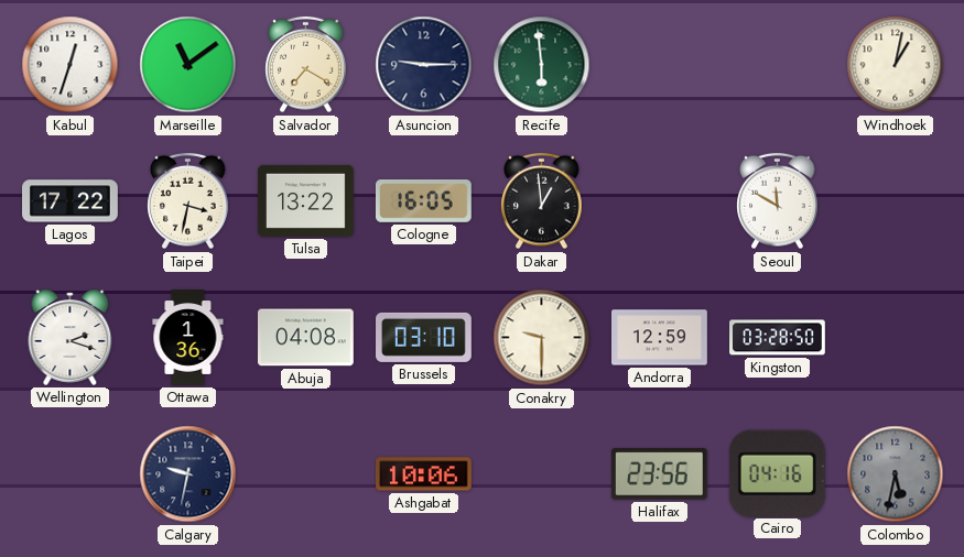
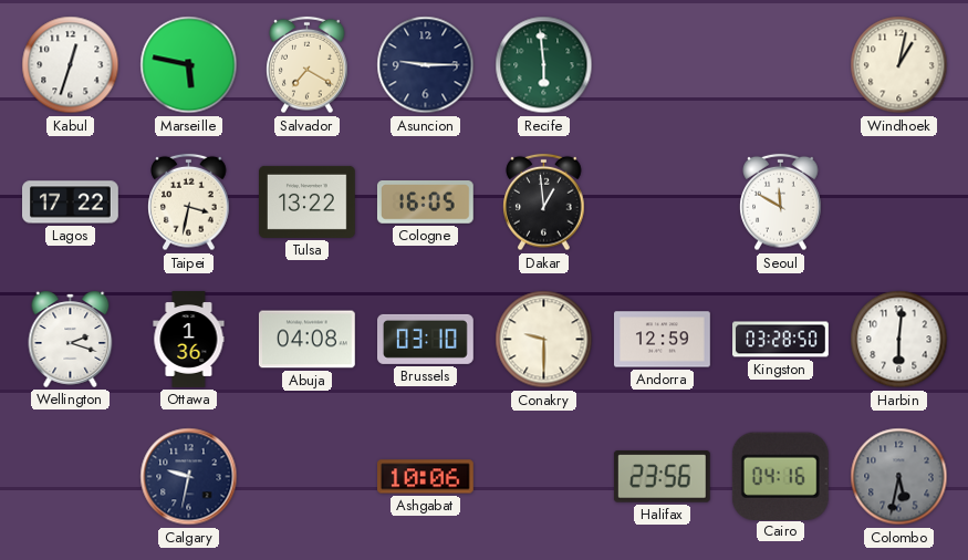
Marseille: 11:09 -> 5:47
Harbin: none -> 6:01
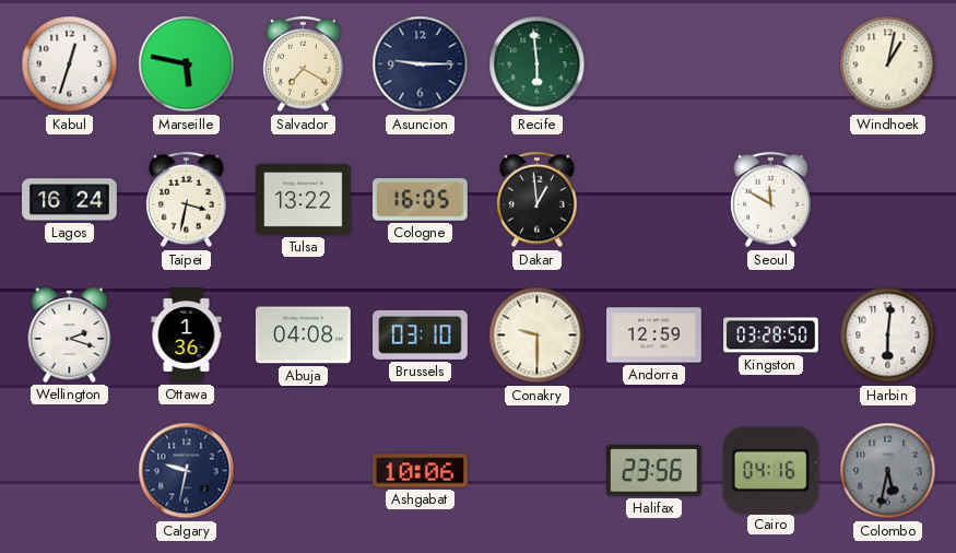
Lagos: 17:22 -> 16:24
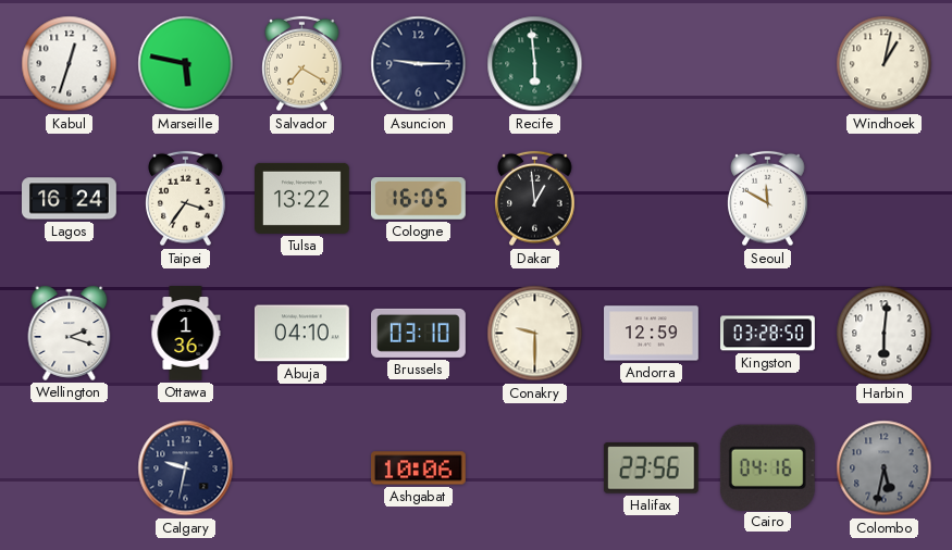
Taipei: 3:32 -> 3:36
Abuja: 04:08 -> 04:10
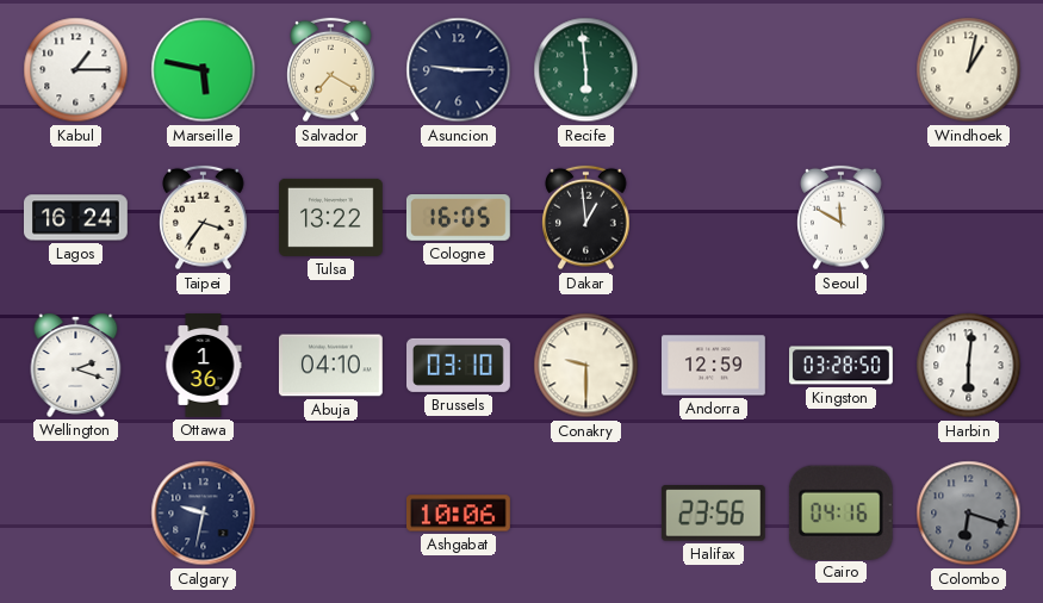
Kabul: 12:33 -> 1:15
Colombo: 5:32 -> 6:18
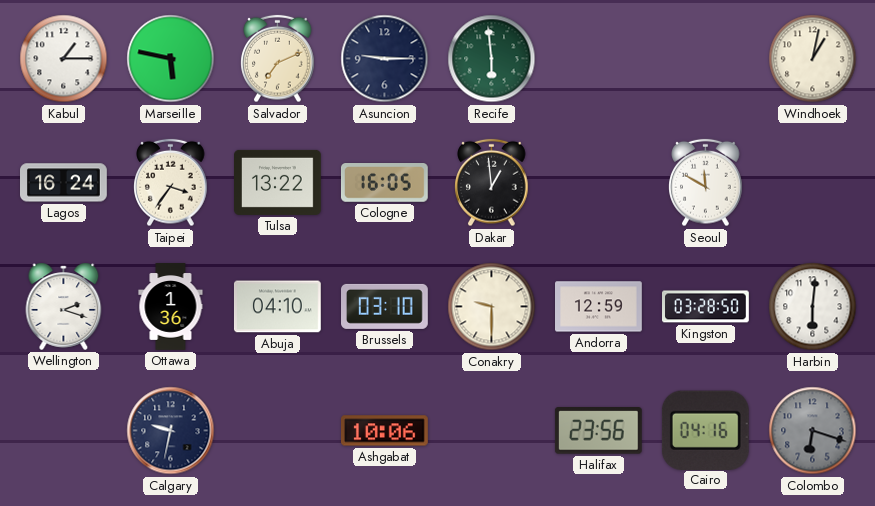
Salvador: 7:20 -> 7:11
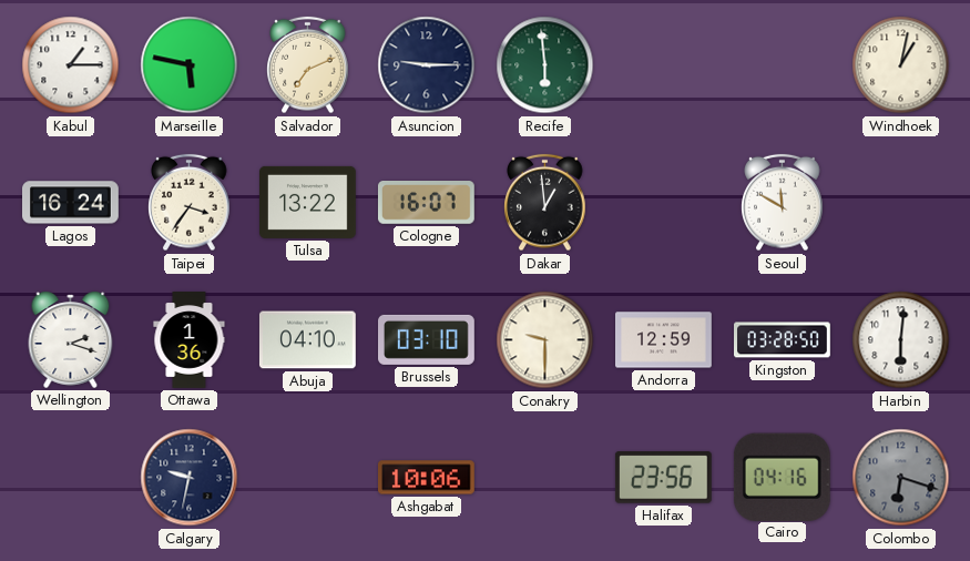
Cologne: 16:05 -> 16:07
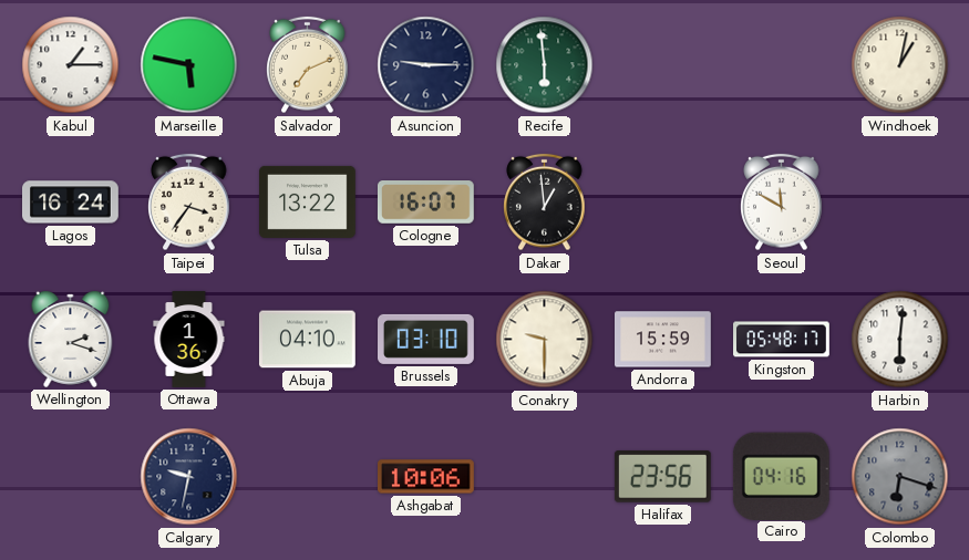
Andorra: 12:59 -> 15:59
Kingston: 03:28 -> 05:48
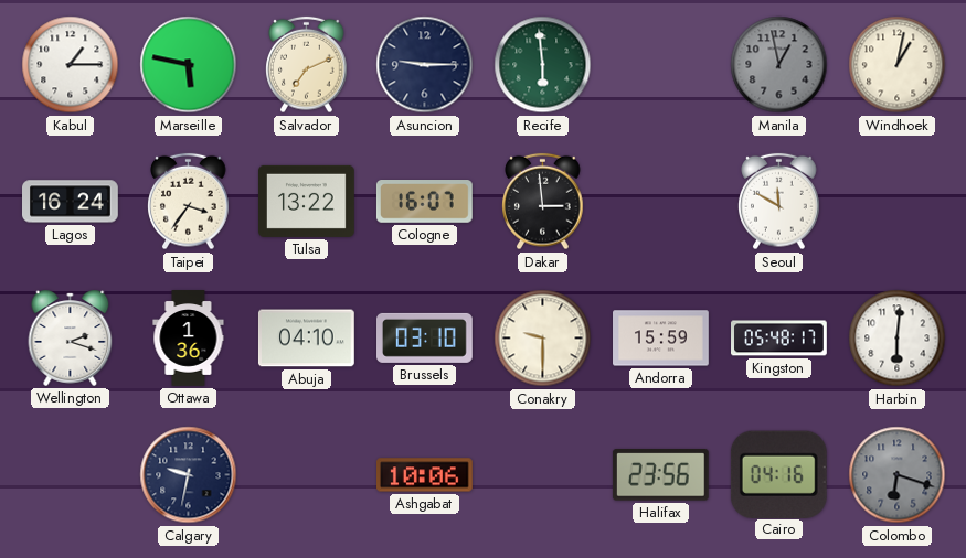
Manila: none -> 12:58
Dakar: 12:59 -> 2:59
